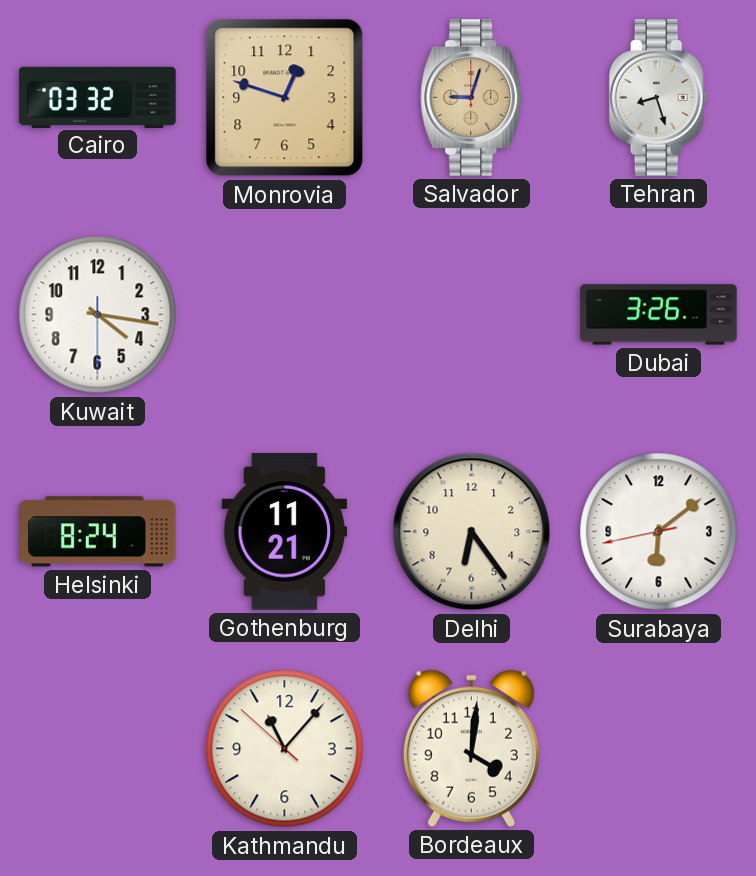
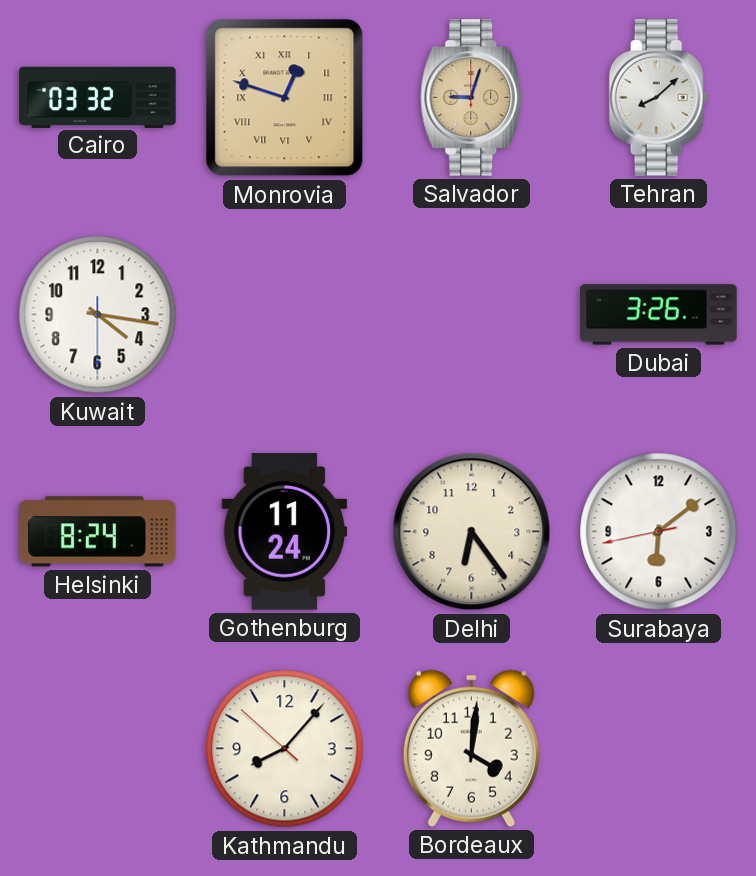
Monrovia numerals: Arabic -> Roman
Tehran: 8:27 -> 8:08
Gothenburg: 11:21 -> 11:24
Kathmandu: 11:06 -> 8:06
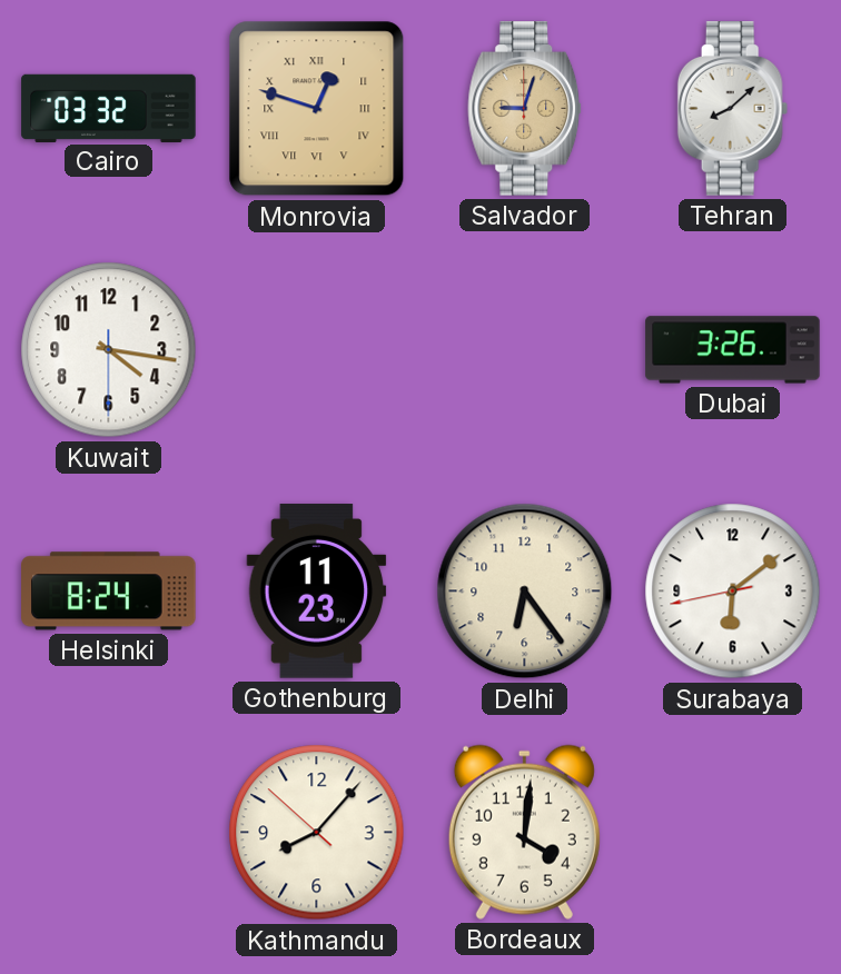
Gothenburg: 11:24 -> 11:23
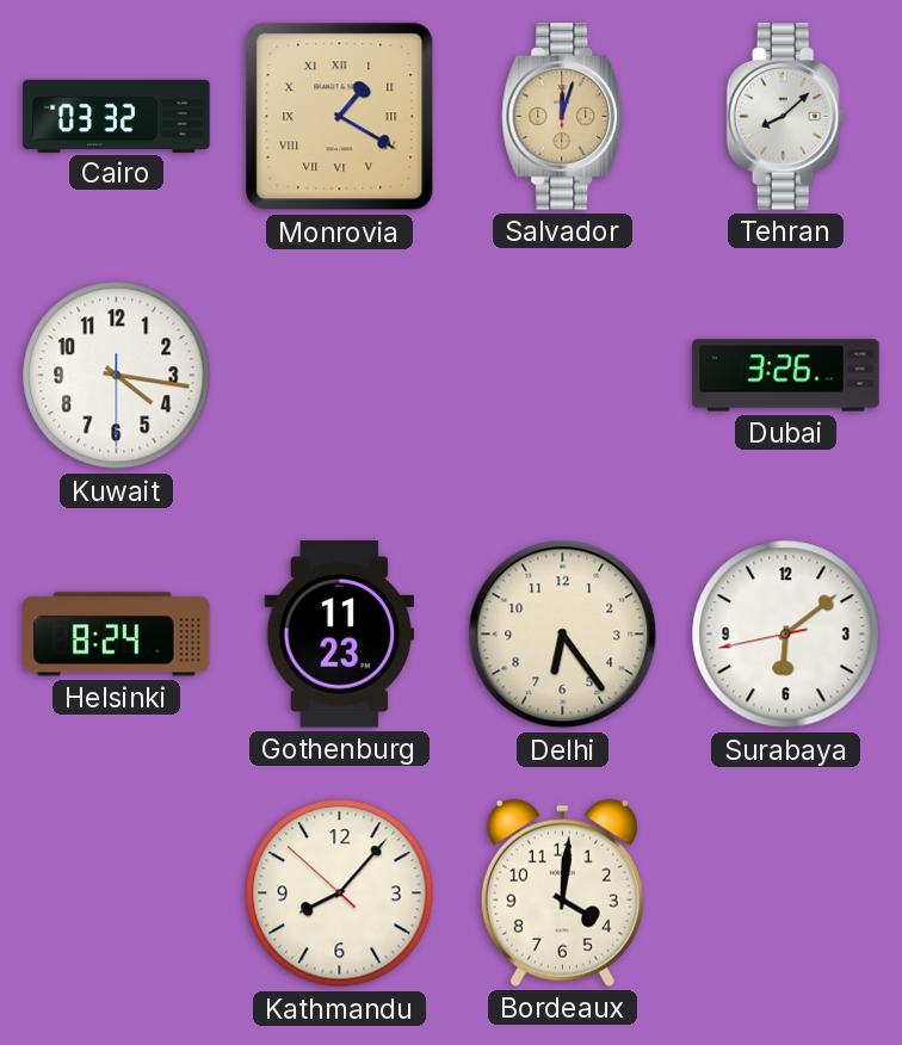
Monrovia: 12:48 -> 1:20
Salvador: 9:03 -> 12:03
